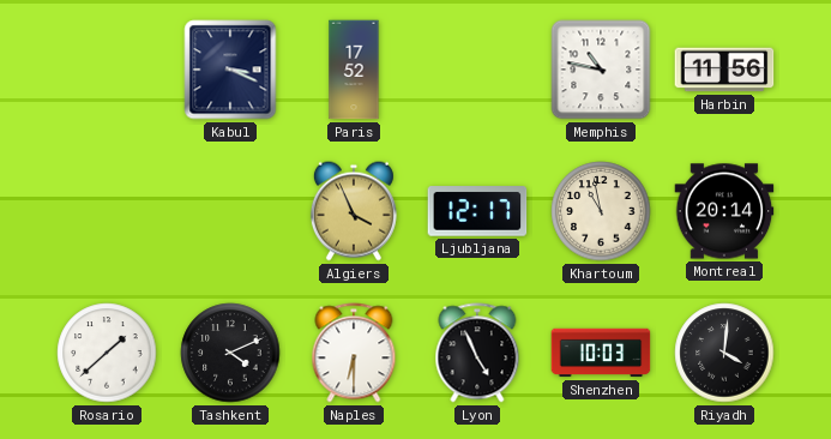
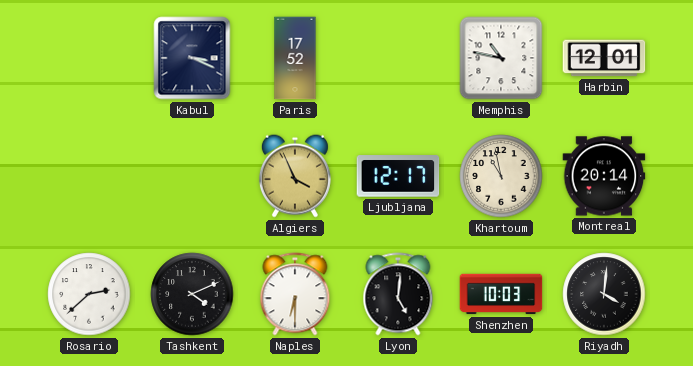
Harbin: 11:56 -> 12:01
Rosario: 1:38 -> 2:38
Lyon: 4:56 -> 5:01
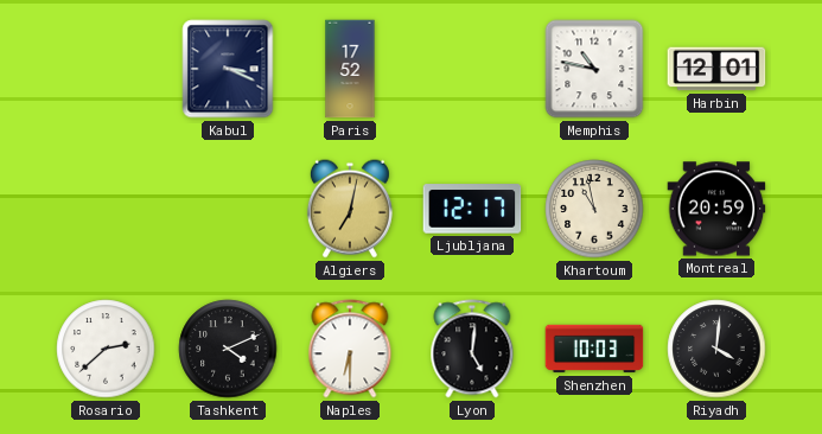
Algiers: 3:56 -> 7:02
Montreal: 20:14 -> 20:59
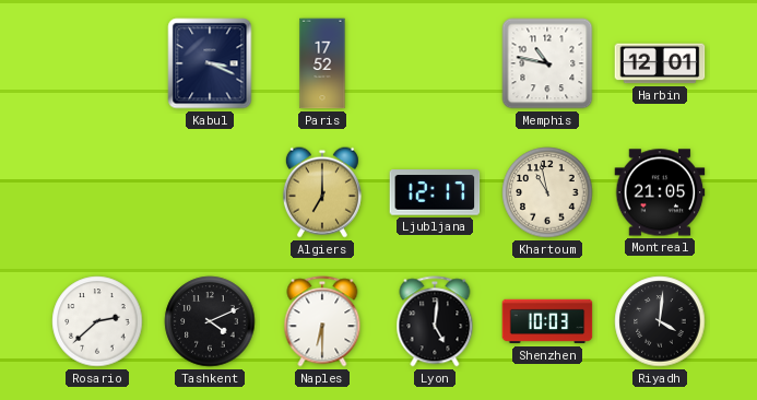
Algiers: 7:02 -> 7:00
Montreal: 20:59 -> 21:05
